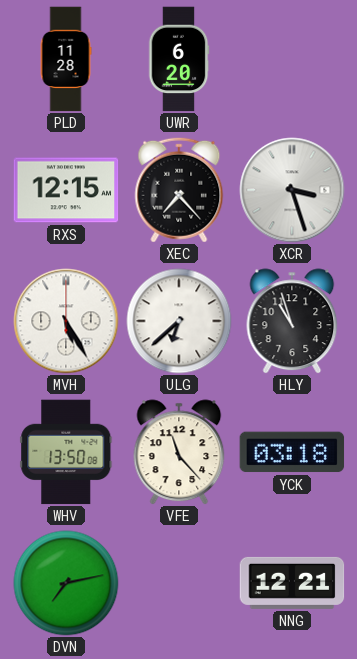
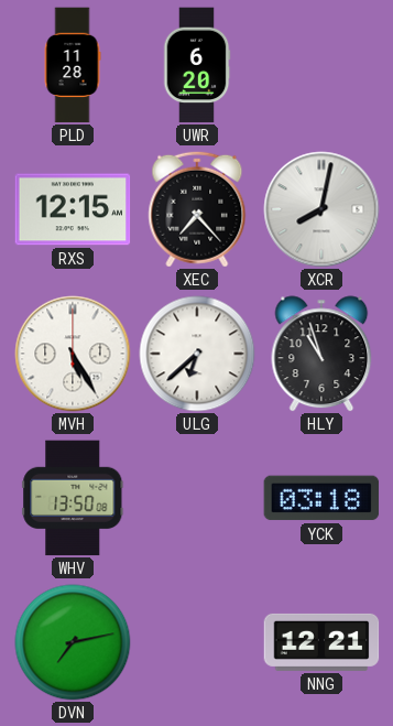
XCR: 3:27 -> 8:02
VFE: 11:23 -> none
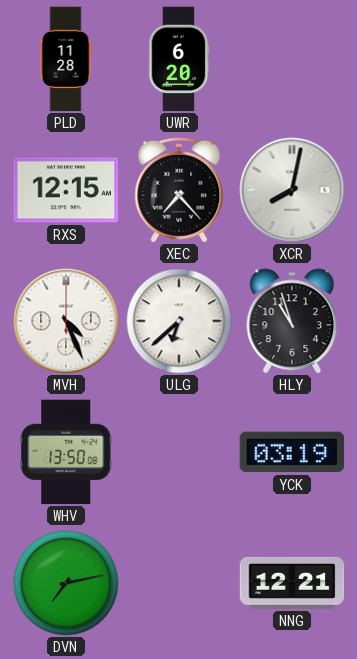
MVH: 5:25 -> 4:26
YCK: 03:18 -> 03:19
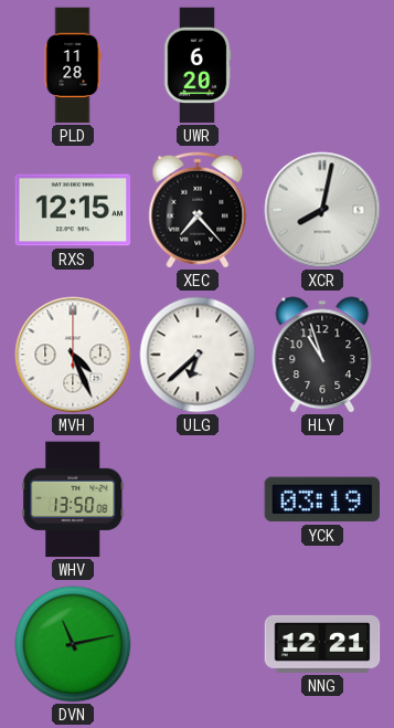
DVN: 7:13 -> 11:13
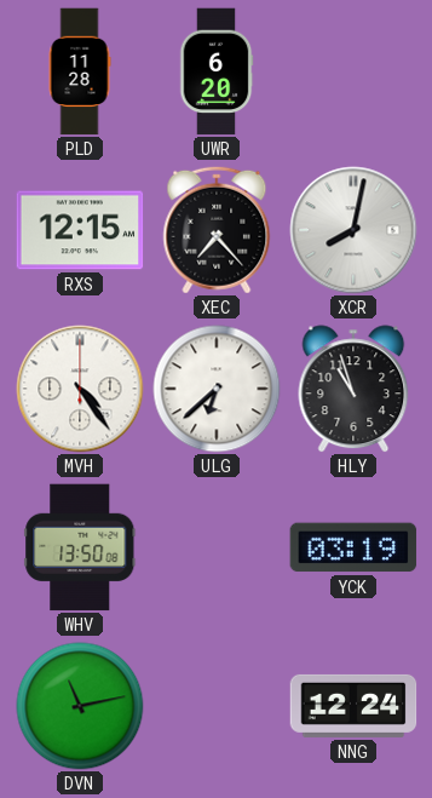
MVH: 4:26 -> 4:24
NNG: 12:21 -> 12:24
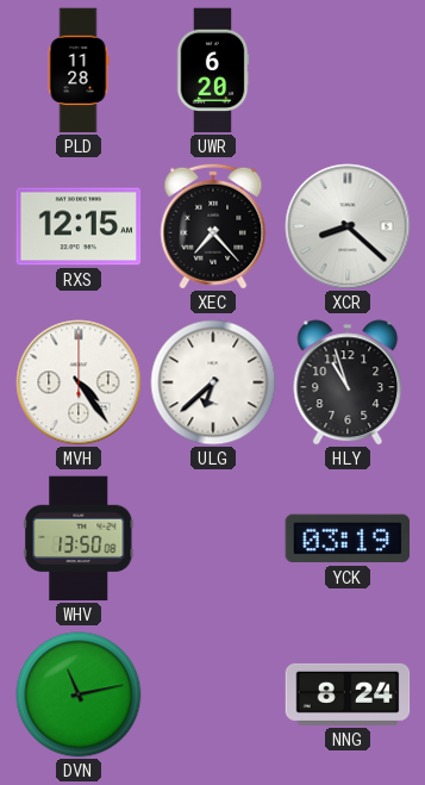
XCR: 8:02 -> 8:22
NNG: 12:24 -> 8:24
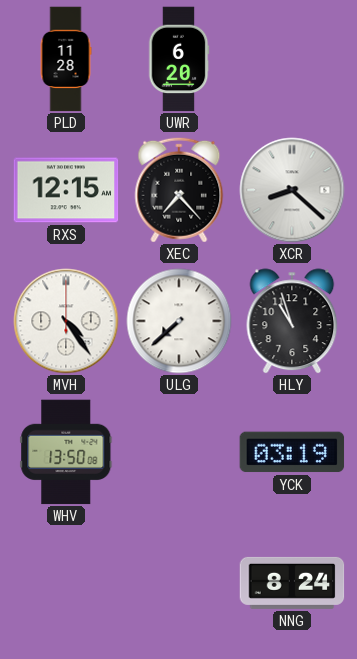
ULG: 6:38 -> 7:38
DVN: 11:13 -> none
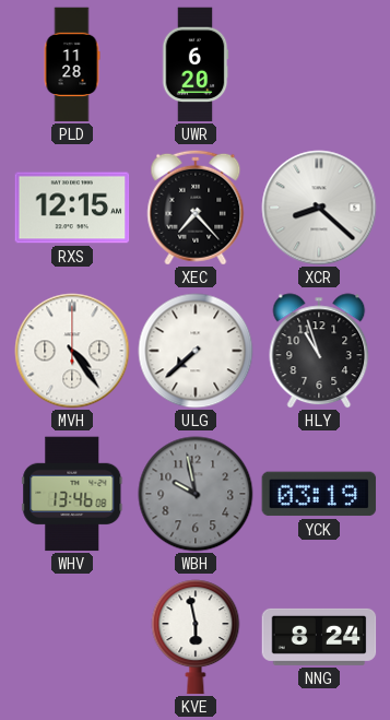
WHV: 13:50 -> 13:46
WBH: none -> 9:58
KVE: none -> 5:58
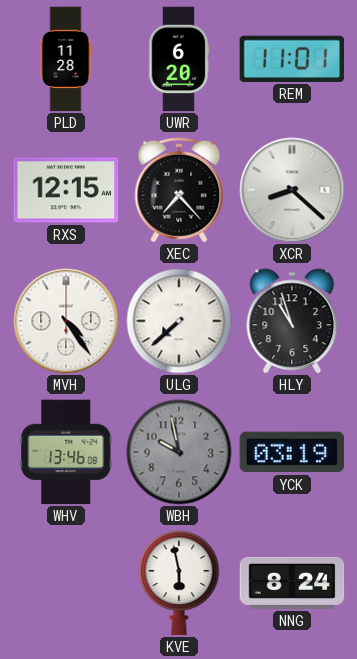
REM: none -> 11:01
